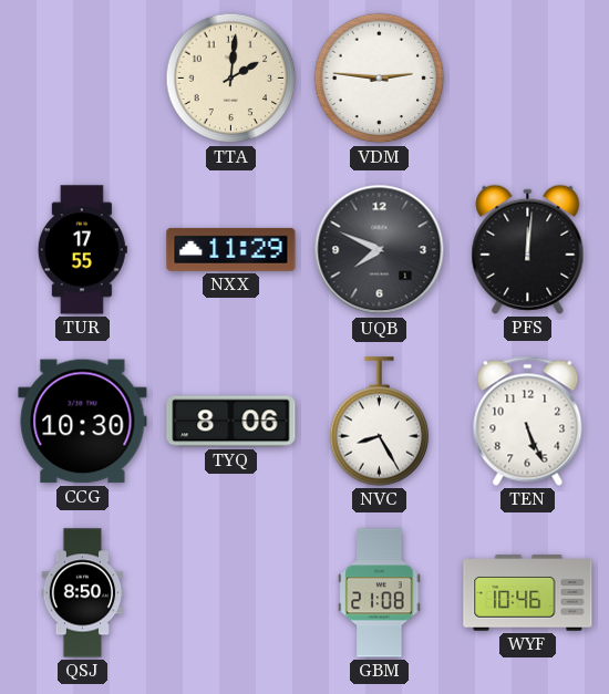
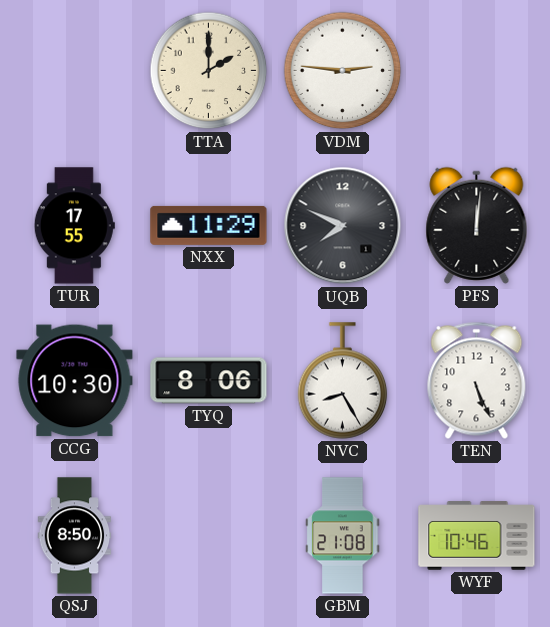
TTA: 2:01 -> 2:00
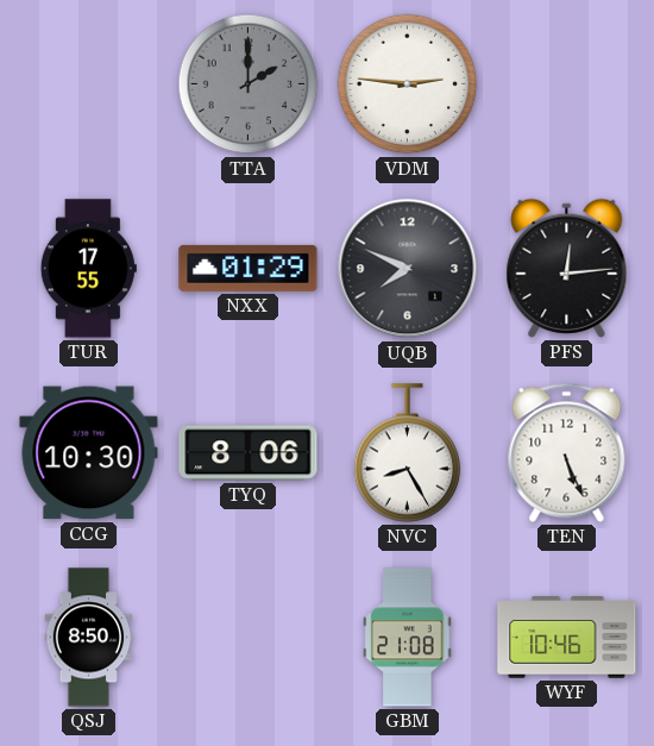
TTA dial: cream -> grey
NXX: 11:29 -> 01:29
PFS: 12:01 -> 12:14
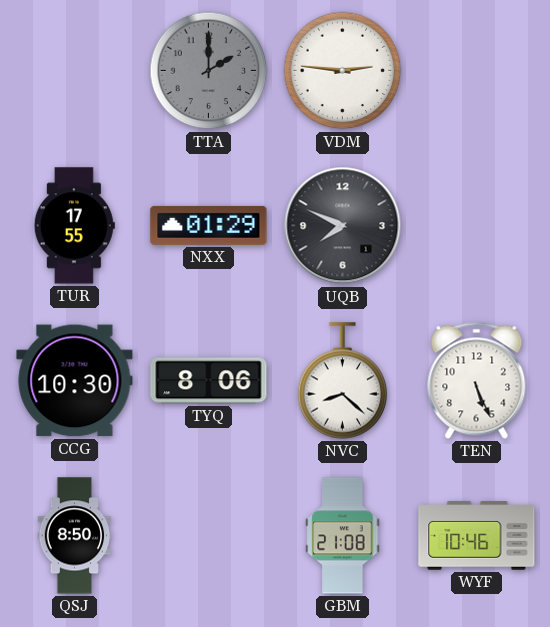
PFS: 12:14 -> none
NVC: 8:25 -> 8:22
